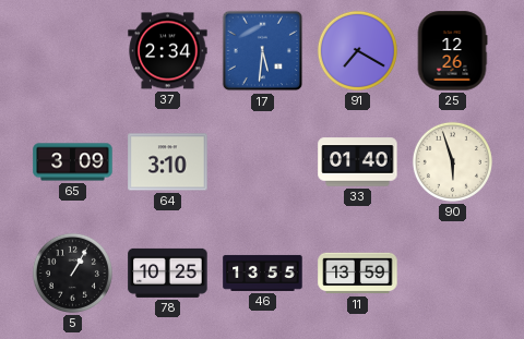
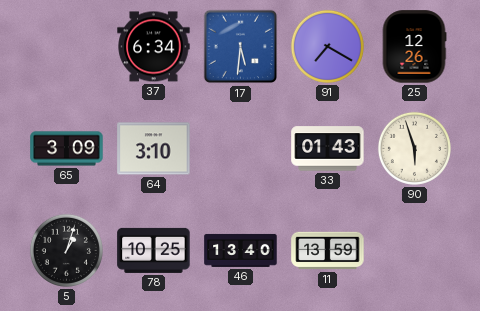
37: 2:34 -> 6:34
33: 01:40 -> 01:43
5: 1:05 -> 1:03
46: 13:55 -> 13:40
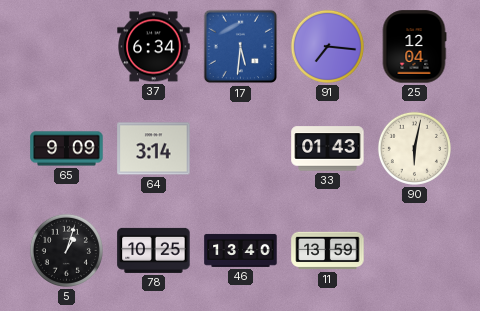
91: 7:20 -> 7:16
25: 12:26 -> 12:04
65: 3:09 -> 9:09
64: 3:10 -> 3:14
90: 5:57 -> 6:02
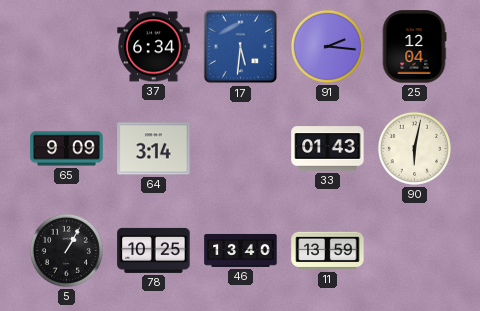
91: 7:16 -> 2:16
5: 1:03 -> 1:05
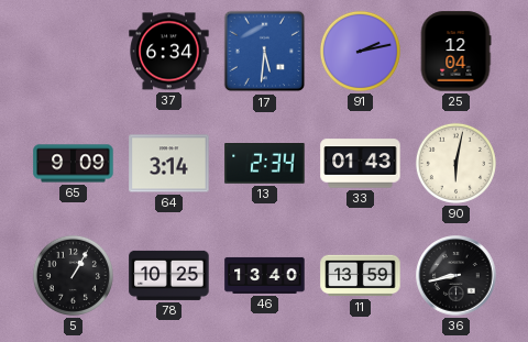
91: 2:16 -> 2:13
13: none -> 2:34
36: none -> 8:43
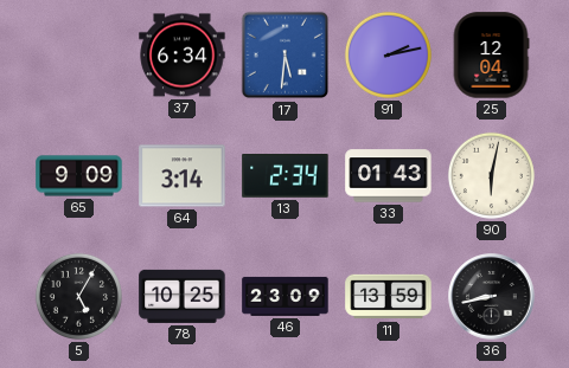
5: 1:05 -> 5:05
46: 13:40 -> 23:09
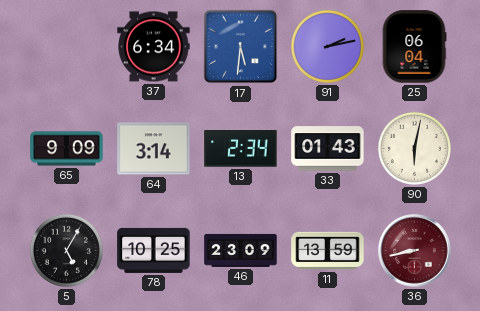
25: 12:04 -> 06:04
36 dial: black -> burgundy
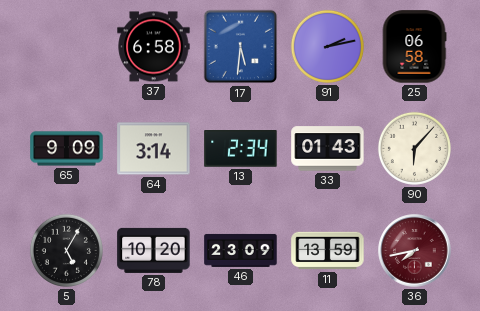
37: 6:34 -> 6:58
25: 06:04 -> 06:58
90: 6:02 -> 6:07
78: 10:25 -> 10:20
36: 8:43 -> 7:43
